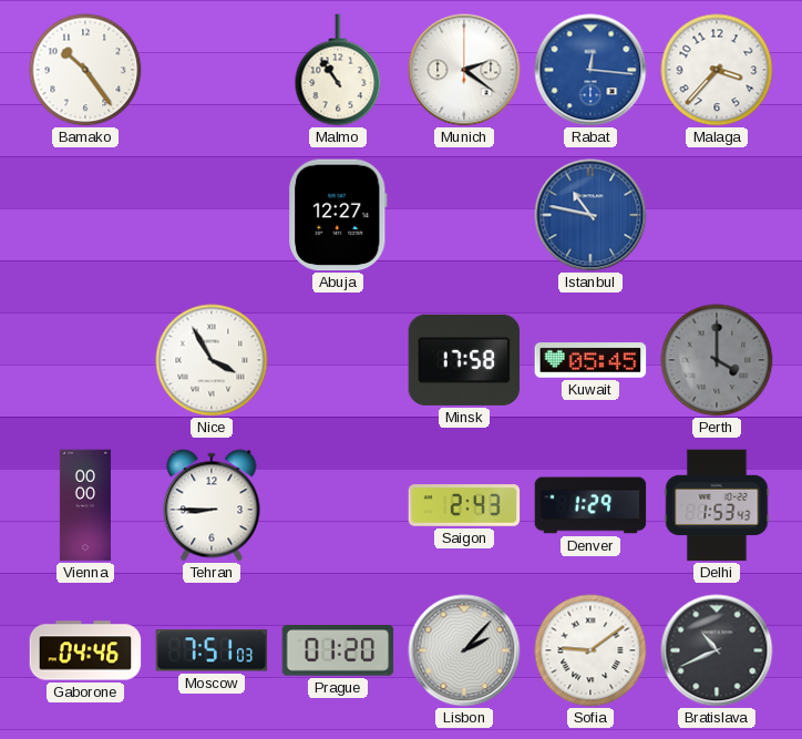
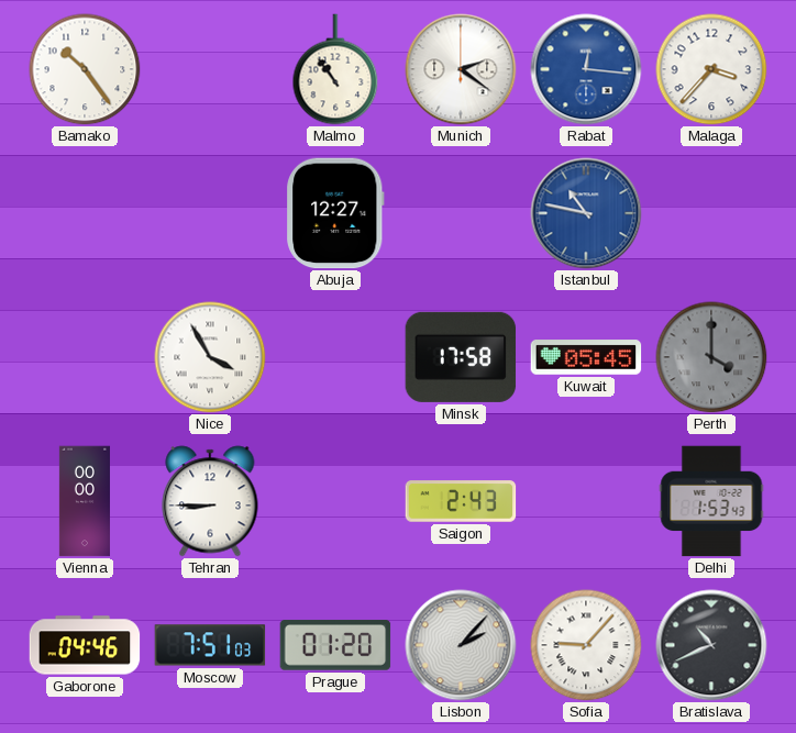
Denver: 1:29 -> none
Sofia: 9:09 -> 9:07
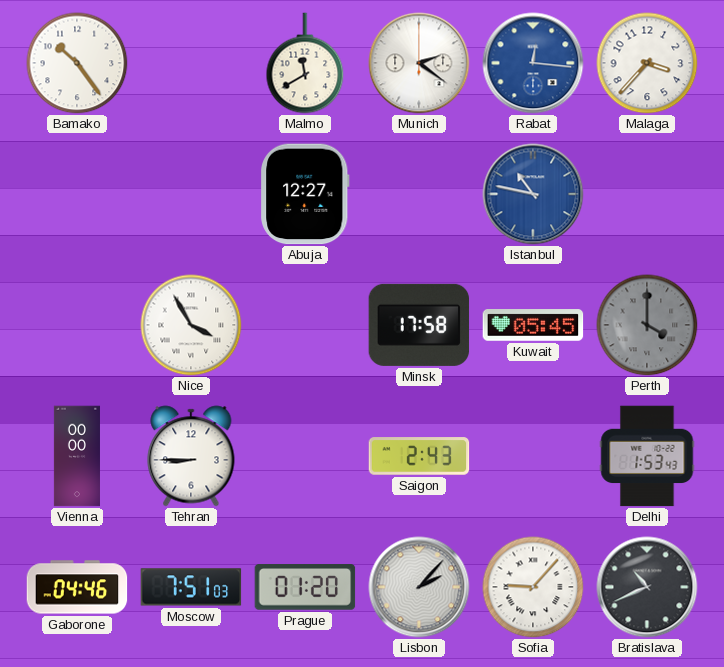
Malmo: 10:54 -> 11:40
